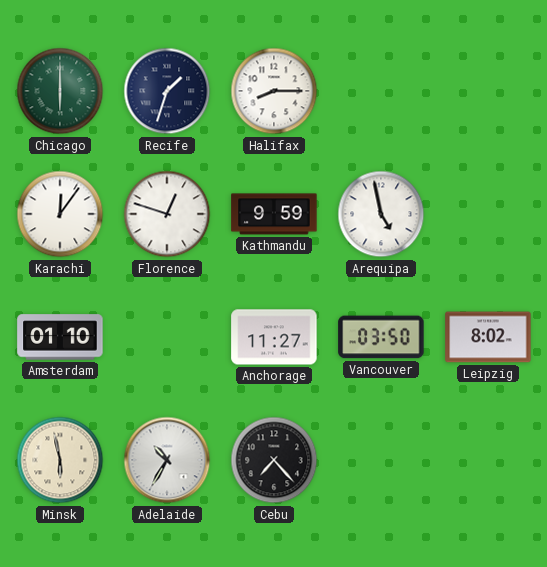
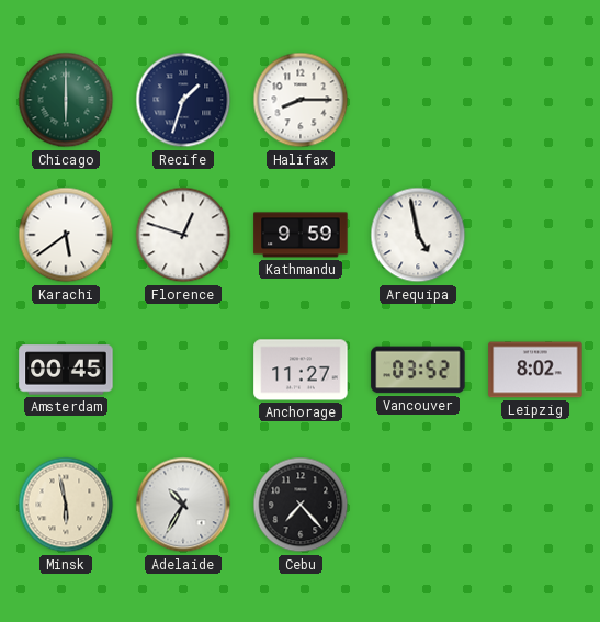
Karachi: 12:06 -> 5:39
Amsterdam: 01:10 -> 00:45
Vancouver: 03:50 -> 03:52
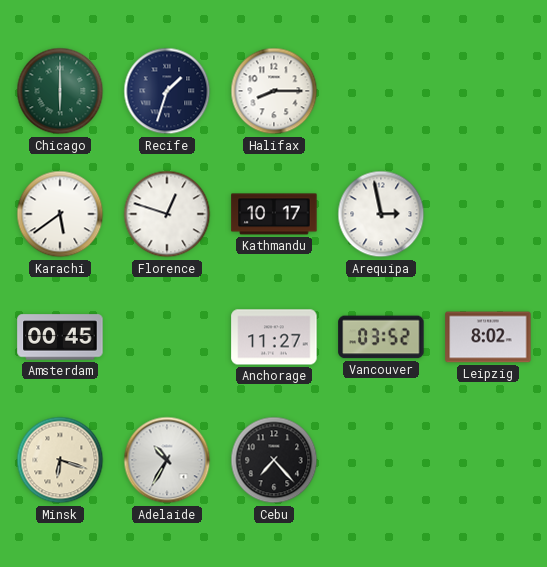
Kathmandu: 9:59 -> 10:17
Arequipa: 4:58 -> 2:58
Minsk: 5:58 -> 6:18
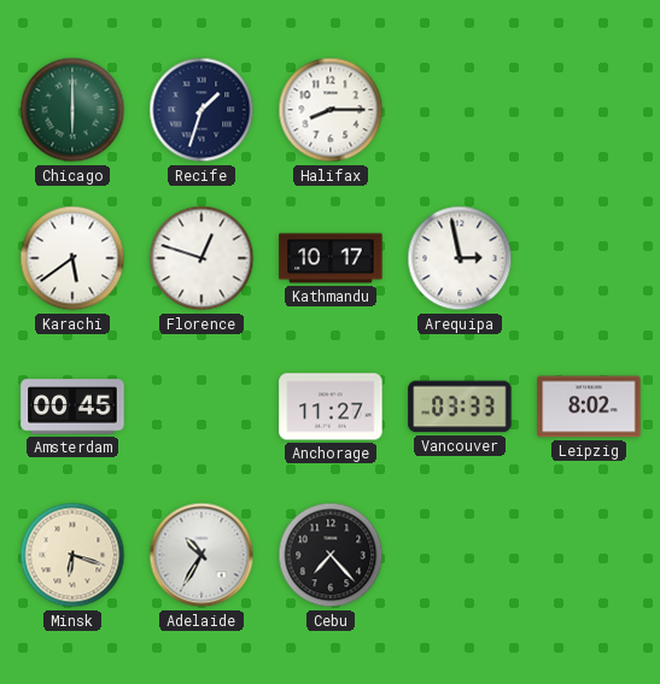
Vancouver: 03:52 -> 03:33
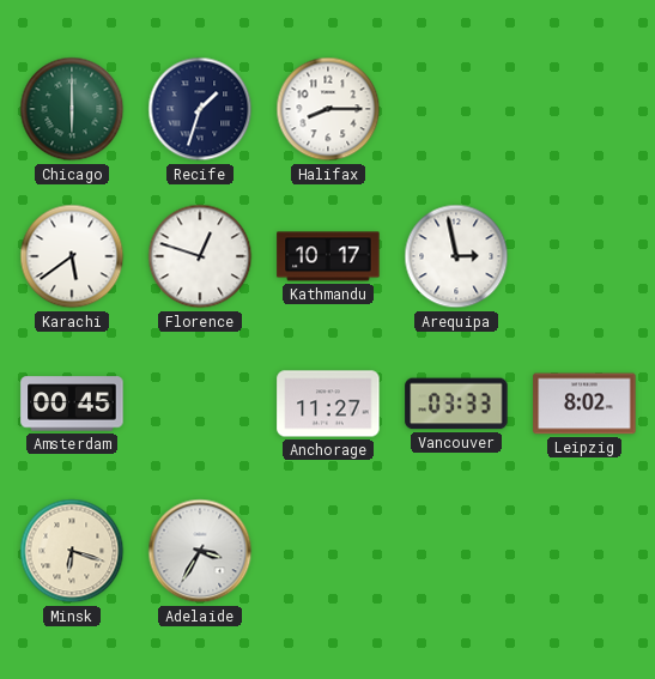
Adelaide: 10:35 -> 3:35
Cebu: 7:23 -> none
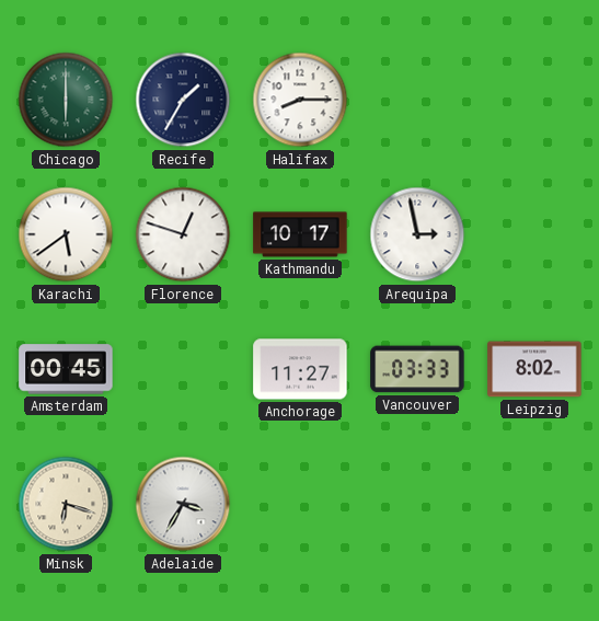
Recife: 1:33 -> 1:35
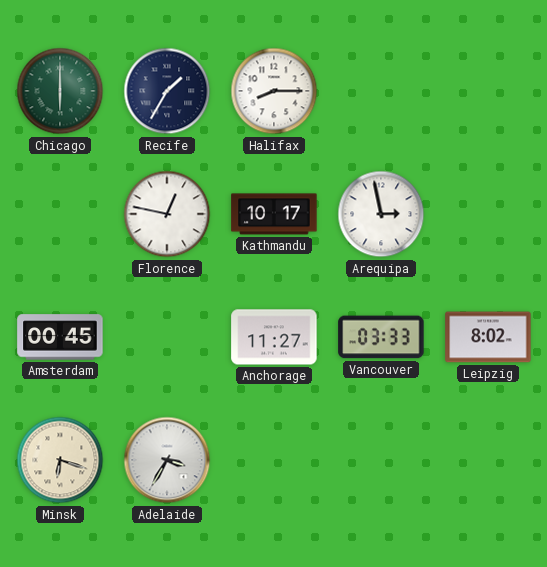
Karachi: 5:39 -> none
Florence: 12:48 -> 12:47
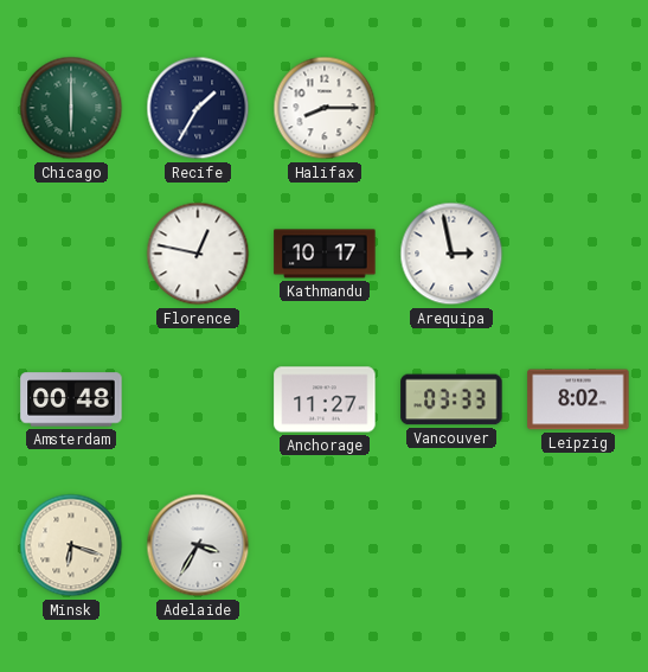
Amsterdam: 00:45 -> 00:48
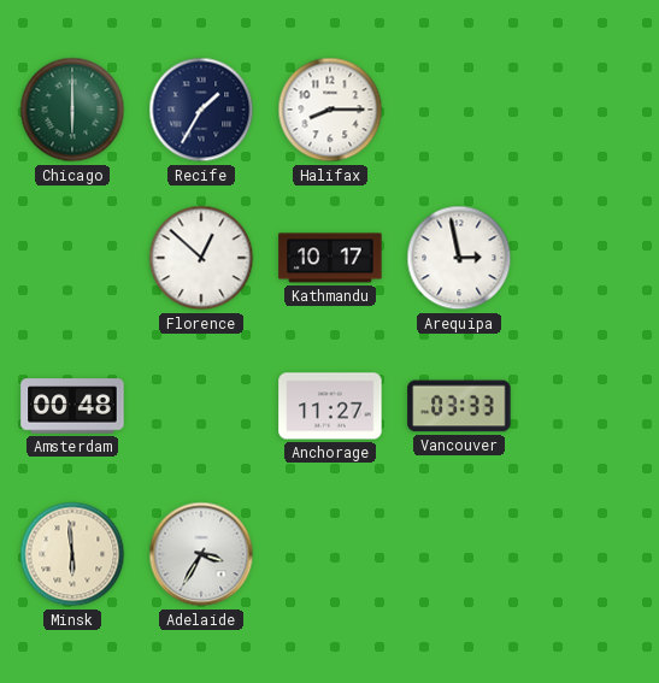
Florence: 12:47 -> 12:52
Leipzig: 8:02 -> none
Minsk: 6:18 -> 5:59
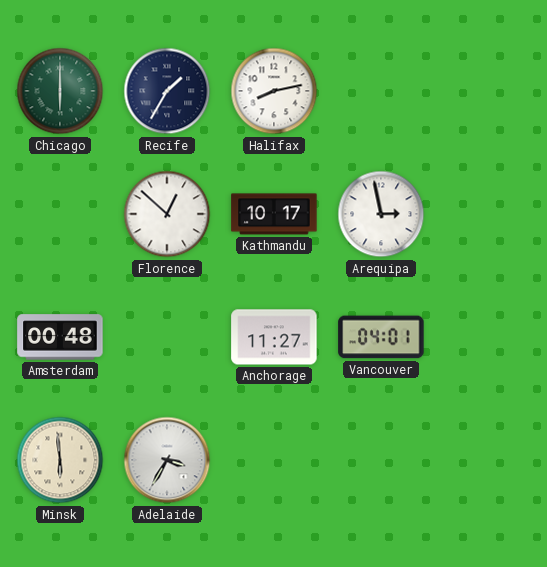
Halifax: 8:15 -> 8:13
Vancouver: 03:33 -> 04:01
